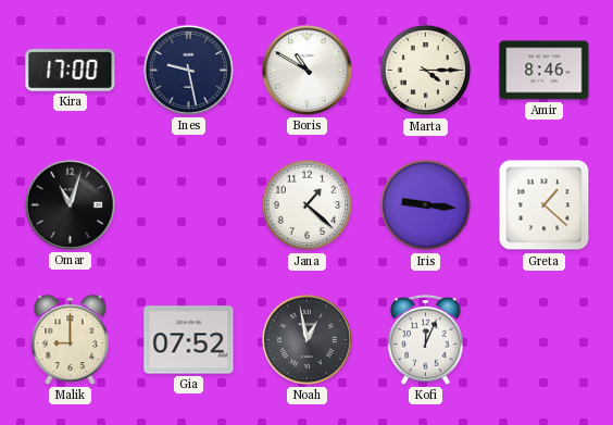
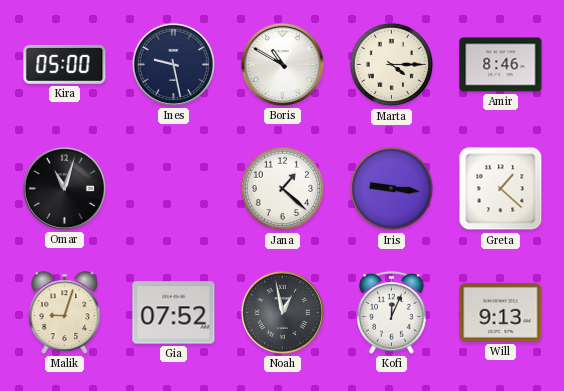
Kira: 17:00 -> 05:00
Malik: 9:00 -> 9:03
Will: none -> 9:13
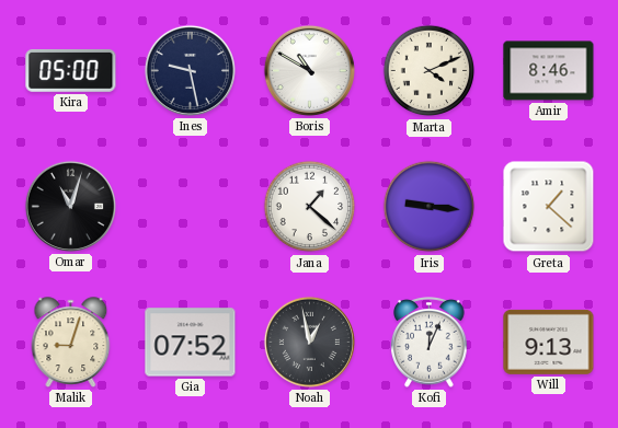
Marta: 4:15 -> 4:11
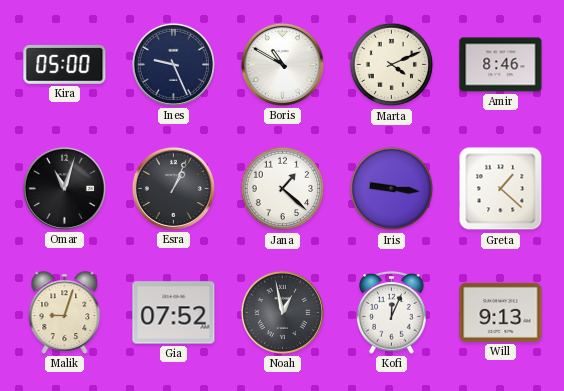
Ines: 9:28 -> 9:26
Esra: none -> 1:04
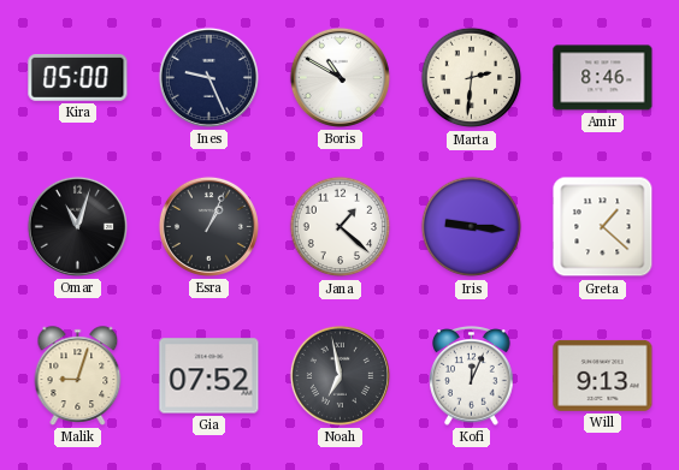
Marta: 4:11 -> 2:31
Noah: 12:58 -> 6:58
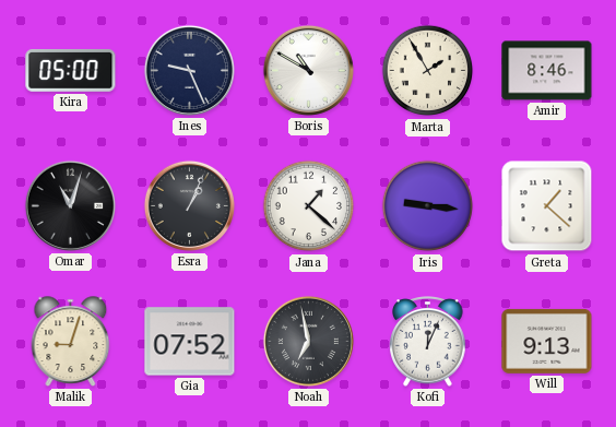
Marta: 2:31 -> 1:55
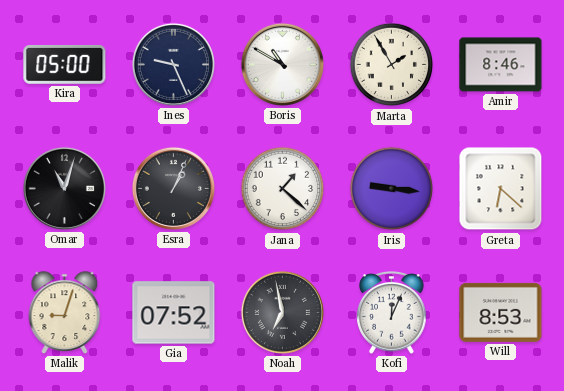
Greta: 1:22 -> 6:22
Will: 9:13 -> 8:53
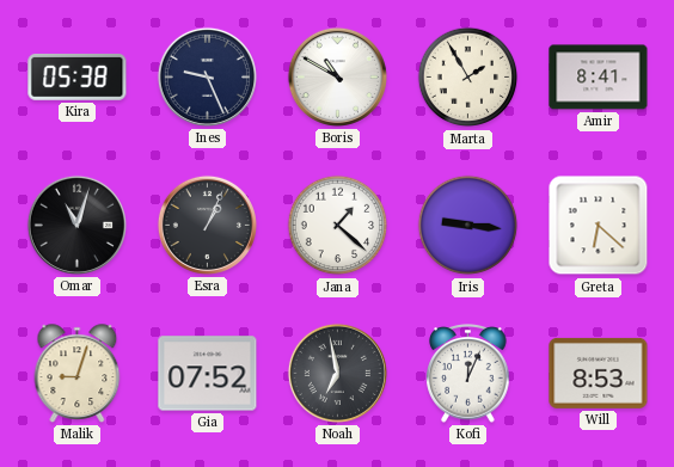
Kira: 05:00 -> 05:38
Amir: 8:46 -> 8:41
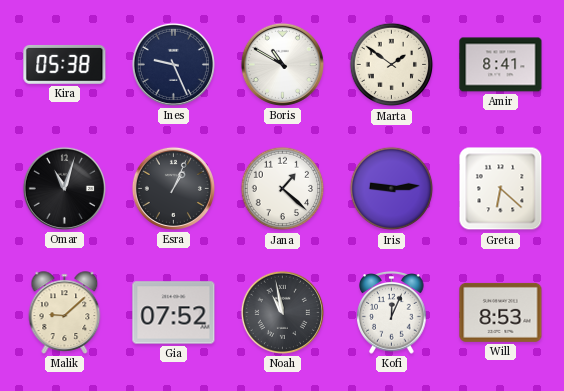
Marta: 1:55 -> 1:51
Iris: 9:16 -> 9:14
Malik: 9:03 -> 9:08
Noah: 6:58 -> 10:58
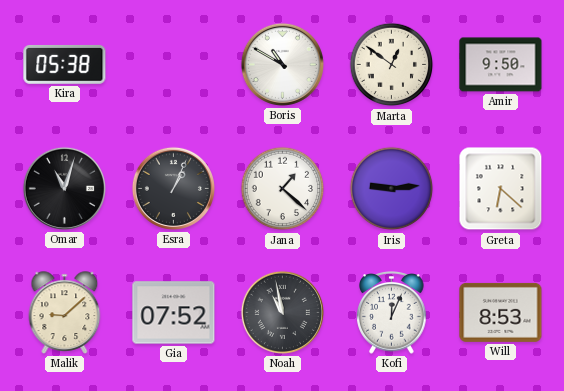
Ines: 9:26 -> none
Marta: 1:51 -> 12:51
Amir: 8:41 -> 9:50
